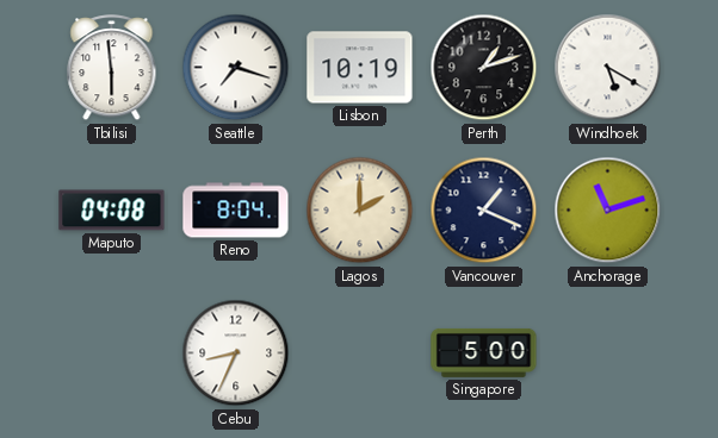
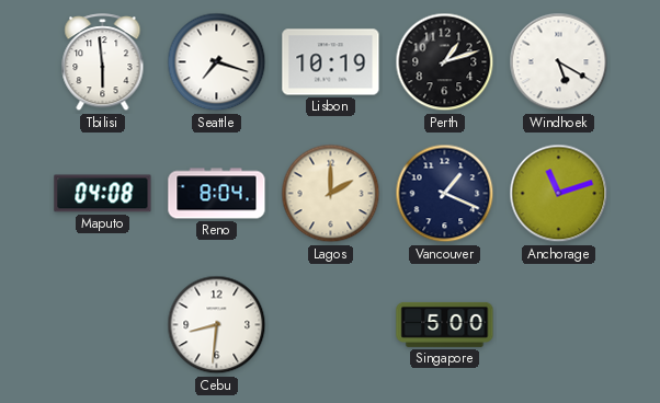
Cebu: 8:34 -> 8:31
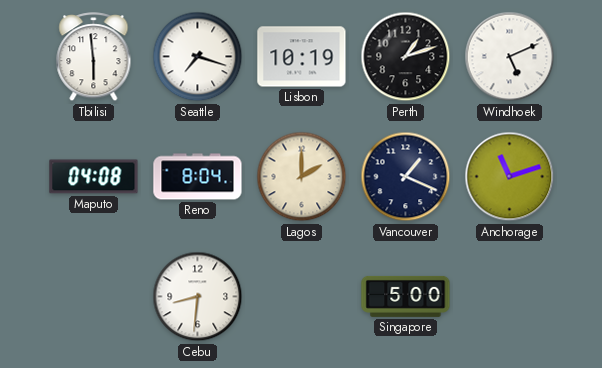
Windhoek: 5:20 -> 5:11
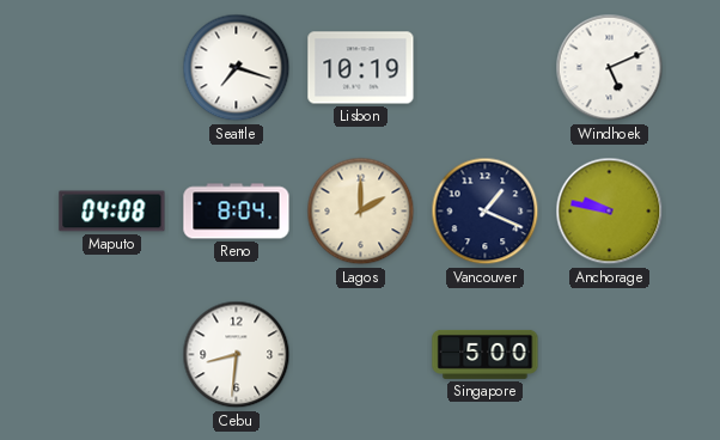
Tbilisi: 5:59 -> none
Perth: 1:12 -> none
Anchorage: 11:12 -> 9:47
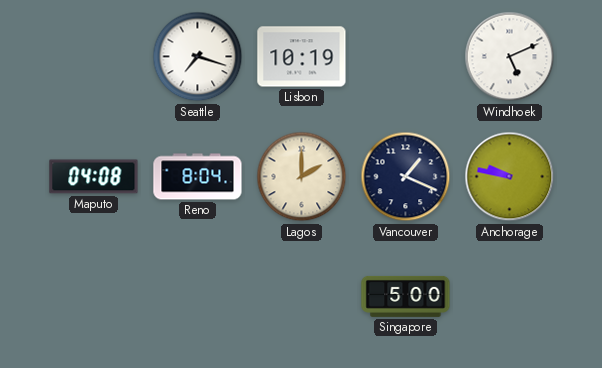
Cebu: 8:31 -> none
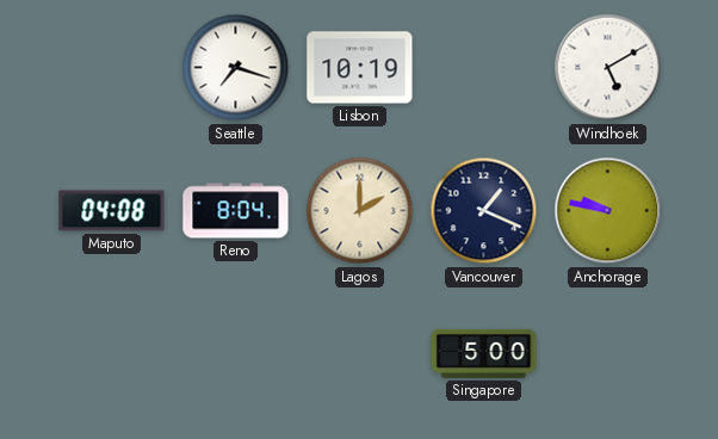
Windhoek: 5:11 -> 5:10
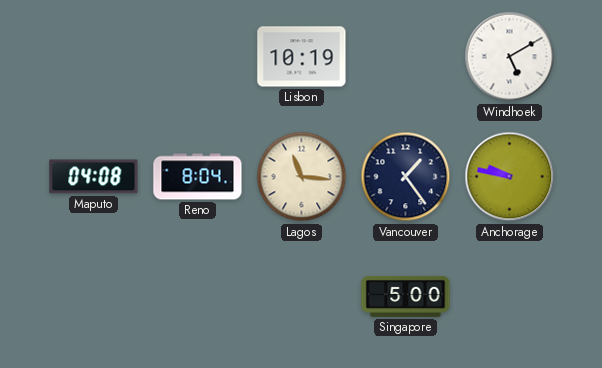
Seattle: 7:18 -> none
Lagos: 2:00 -> 11:16
Vancouver: 1:19 -> 1:24
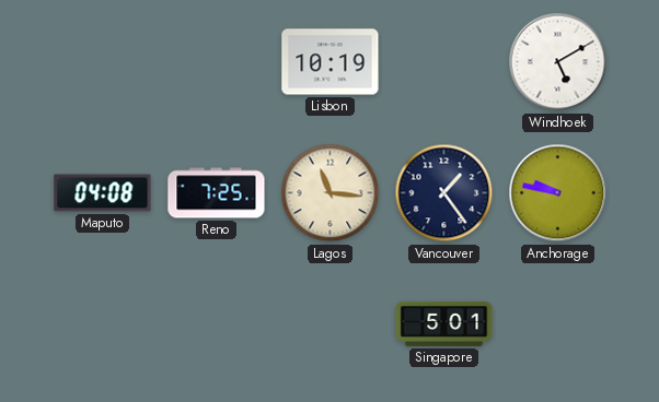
Reno: 8:04 -> 7:25
Singapore: 5:00 -> 5:01
